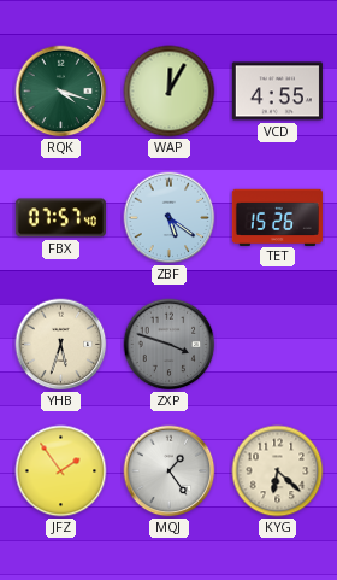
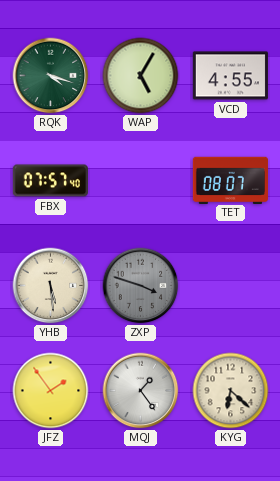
WAP: 12:05 -> 5:05
ZBF: 5:21 -> none
TET: 15:26 -> 08:07
YHB: 5:33 -> 5:29
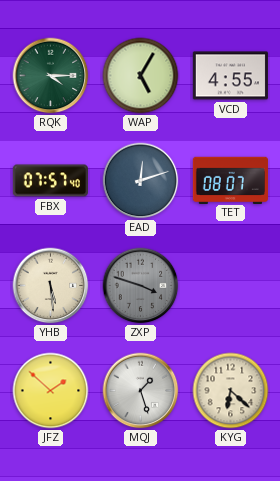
RQK: 4:18 -> 4:15
EAD: none -> 12:12
JFZ: 1:54 -> 1:52
MQJ: 1:24 -> 1:27
